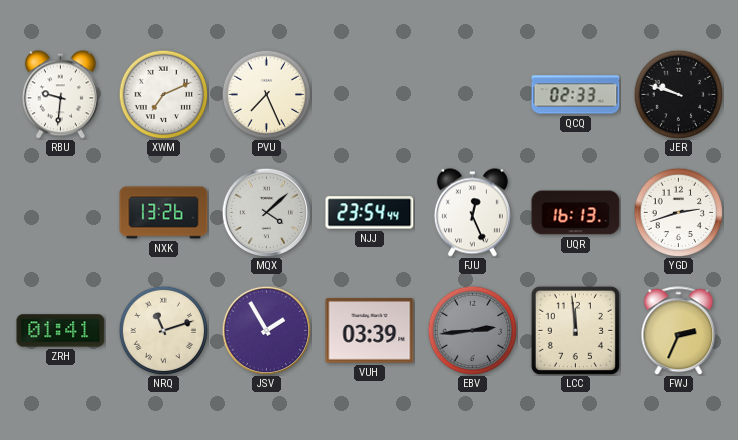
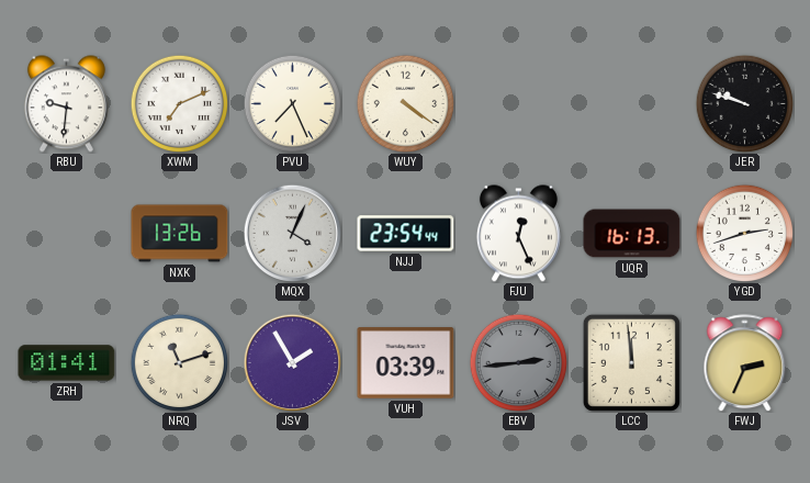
WUY: none -> 4:21
QCQ: 02:33 -> none
MQX: 4:08 -> 4:04
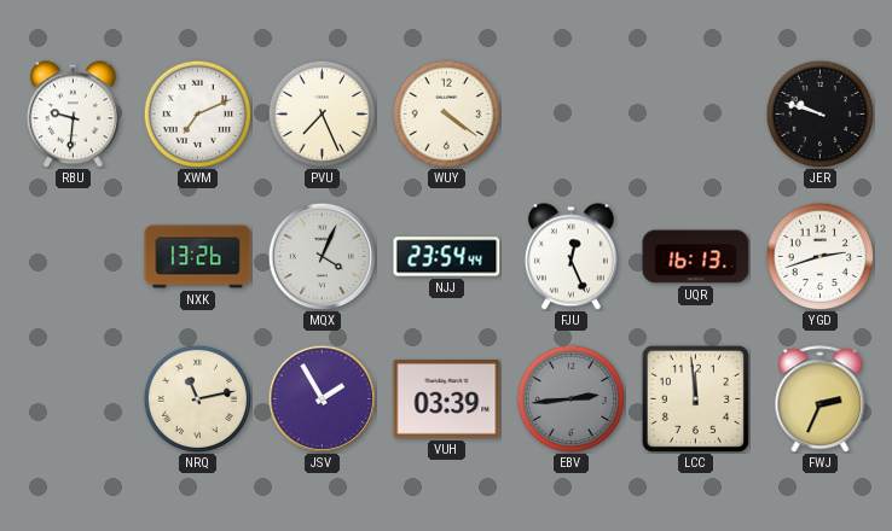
ZRH: 01:41 -> none
NRQ: 11:12 -> 11:13
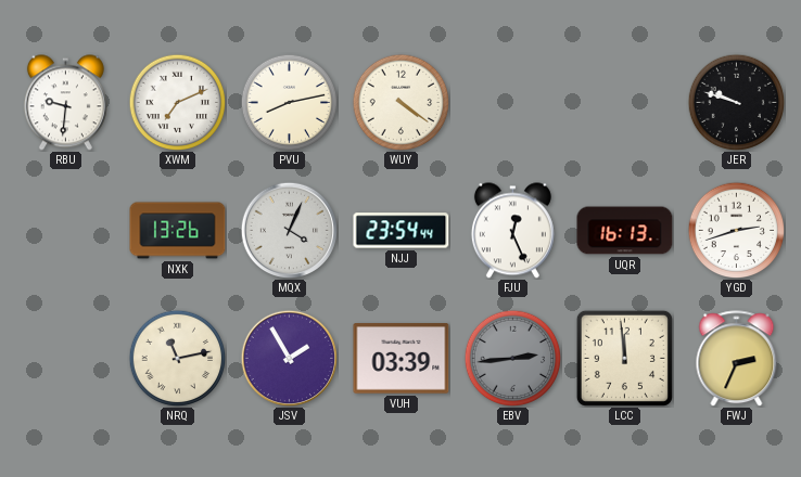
PVU: 7:26 -> 8:13
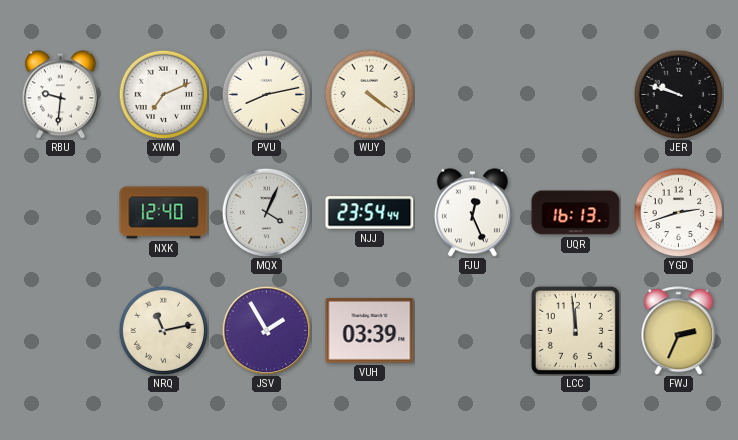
NXK: 13:26 -> 12:40
EBV: 2:44 -> none
